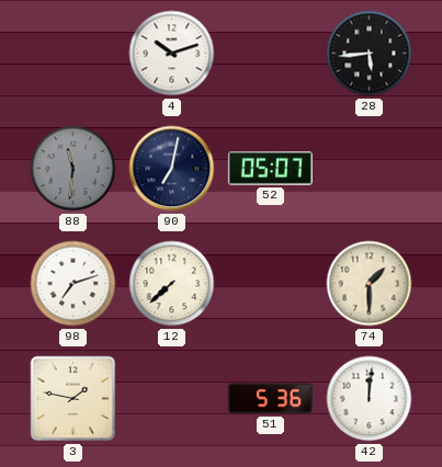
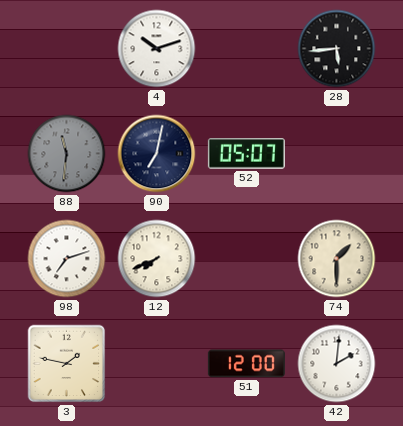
12: 7:38 -> 7:41
51: 5:36 -> 12:00
42: 12:01 -> 2:01
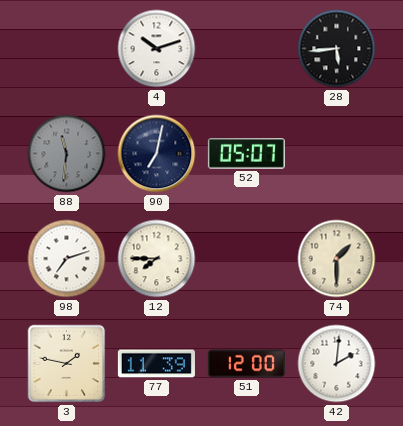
12: 7:41 -> 7:45
77: none -> 11:39
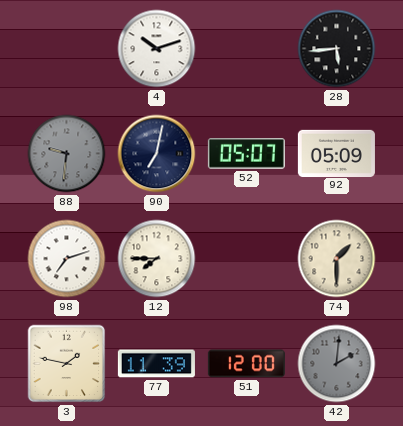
88: 11:31 -> 9:31
92: none -> 05:09
42 dial: white -> grey
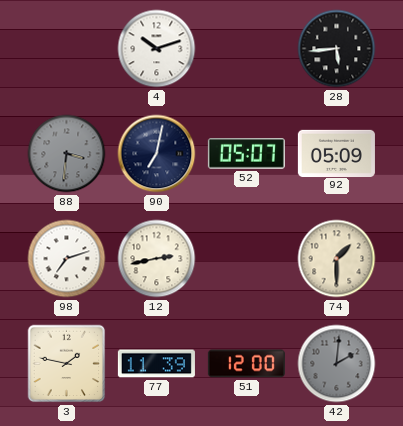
88: 9:31 -> 3:31
12: 7:45 -> 2:43
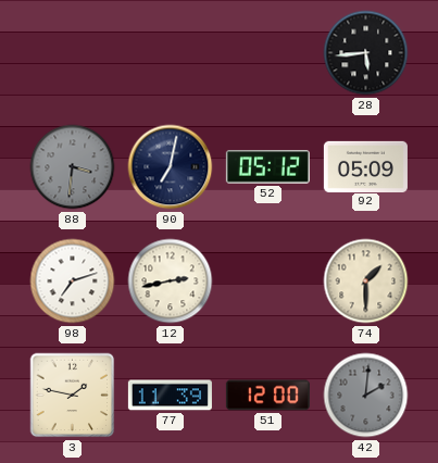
4: 10:12 -> none
52: 05:07 -> 05:12
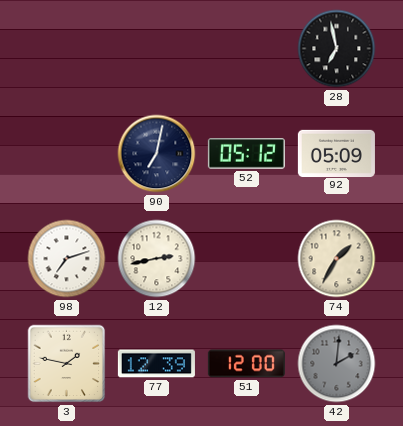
28: 5:44 -> 6:58
88: 3:31 -> none
74: 1:30 -> 1:35
77: 11:39 -> 12:39
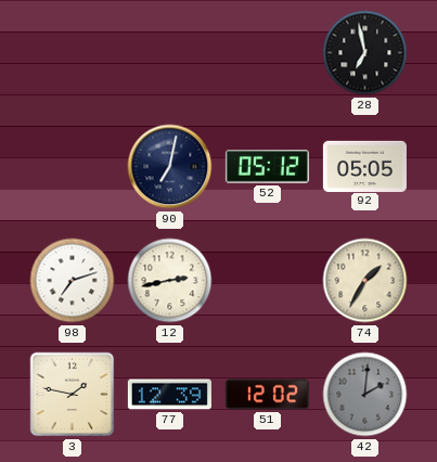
92: 05:09 -> 05:05
51: 12:00 -> 12:02
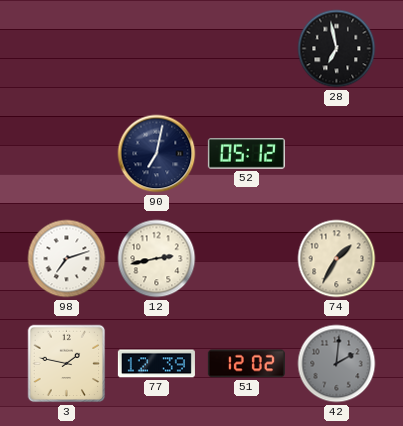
92: 05:05 -> none
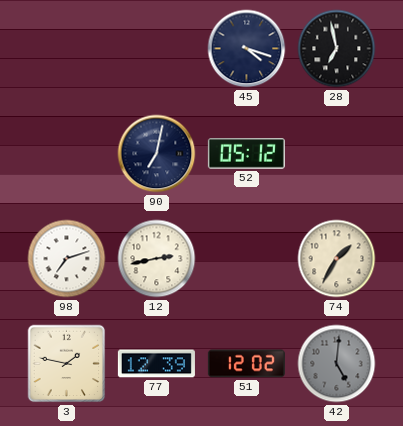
45: none -> 4:18
42: 2:01 -> 5:01
